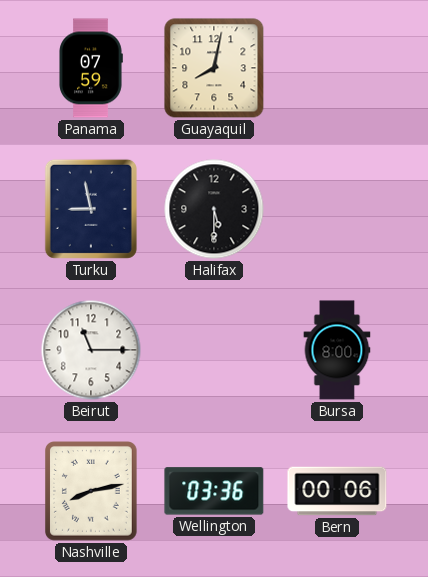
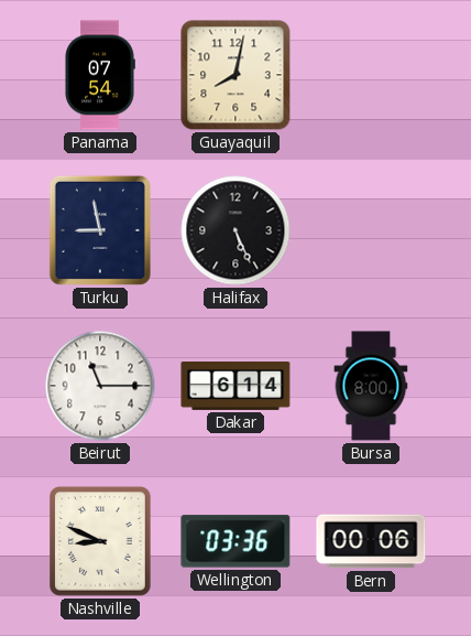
Panama: 07:59 -> 07:54
Halifax: 5:30 -> 5:26
Dakar: none -> 6:14
Nashville: 8:13 -> 8:49
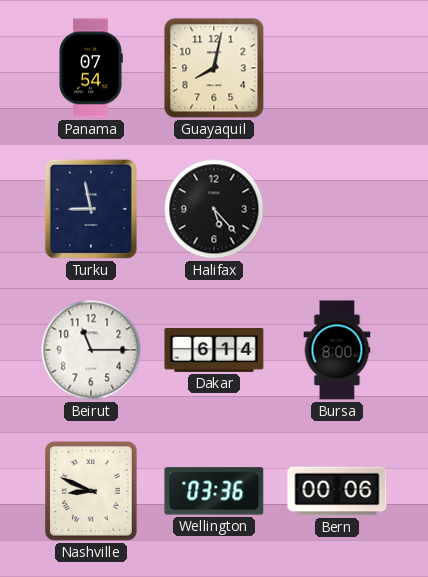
Halifax: 5:26 -> 5:23
